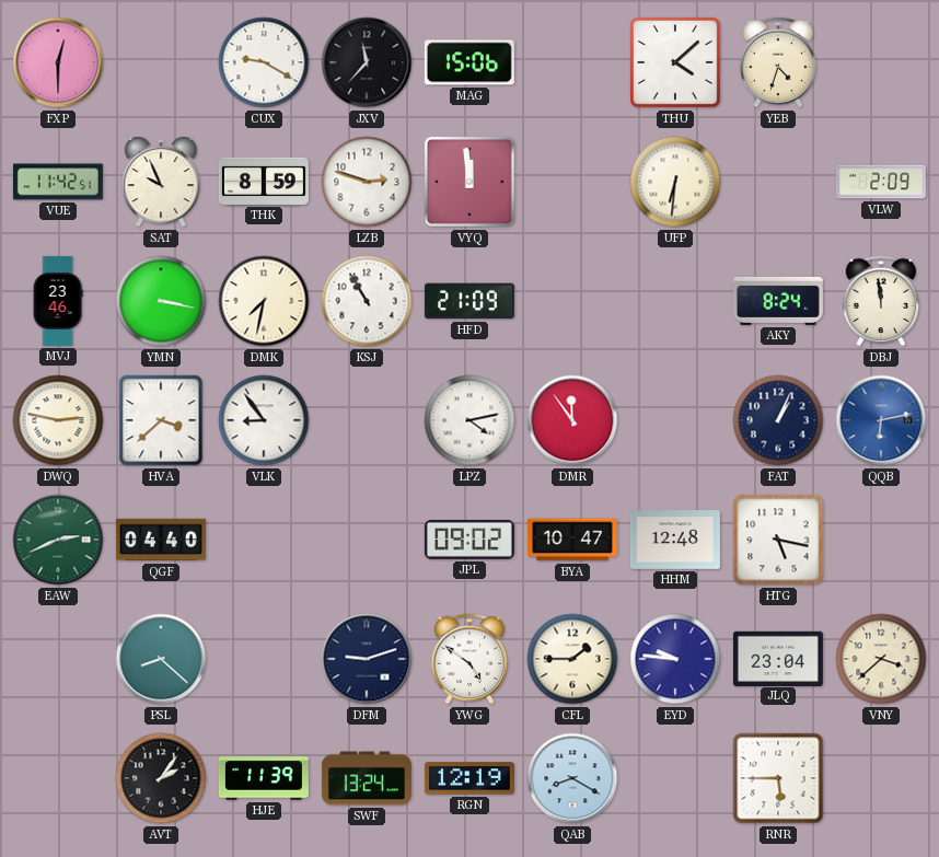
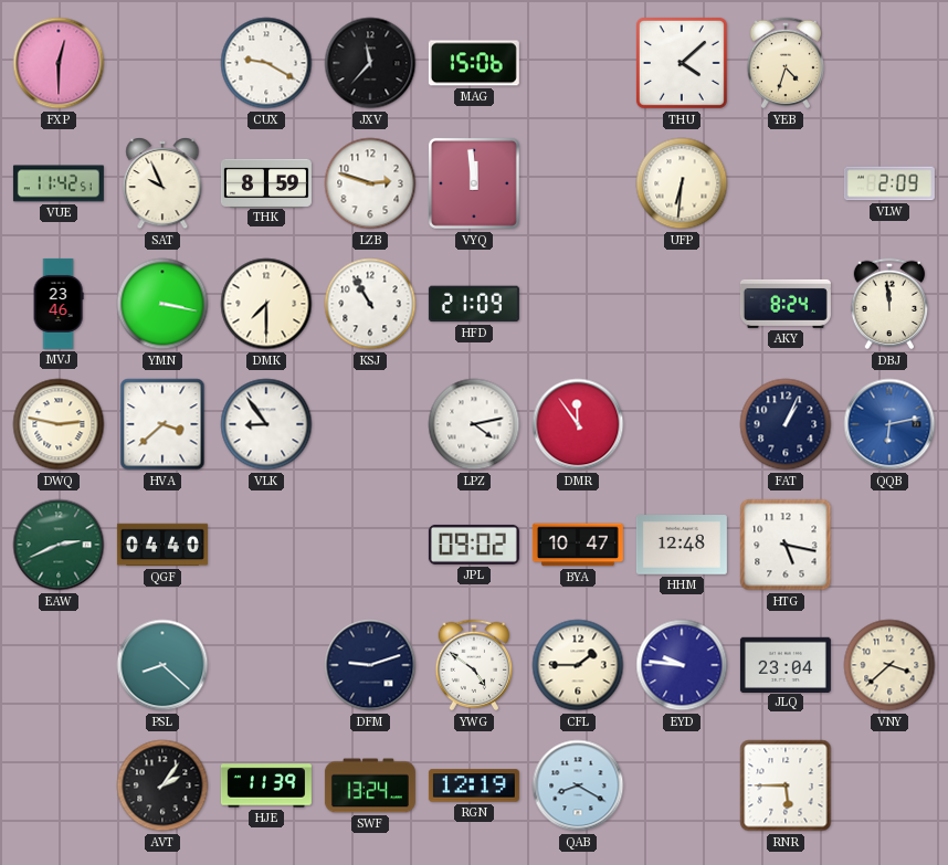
DMK: 7:32 -> 7:30
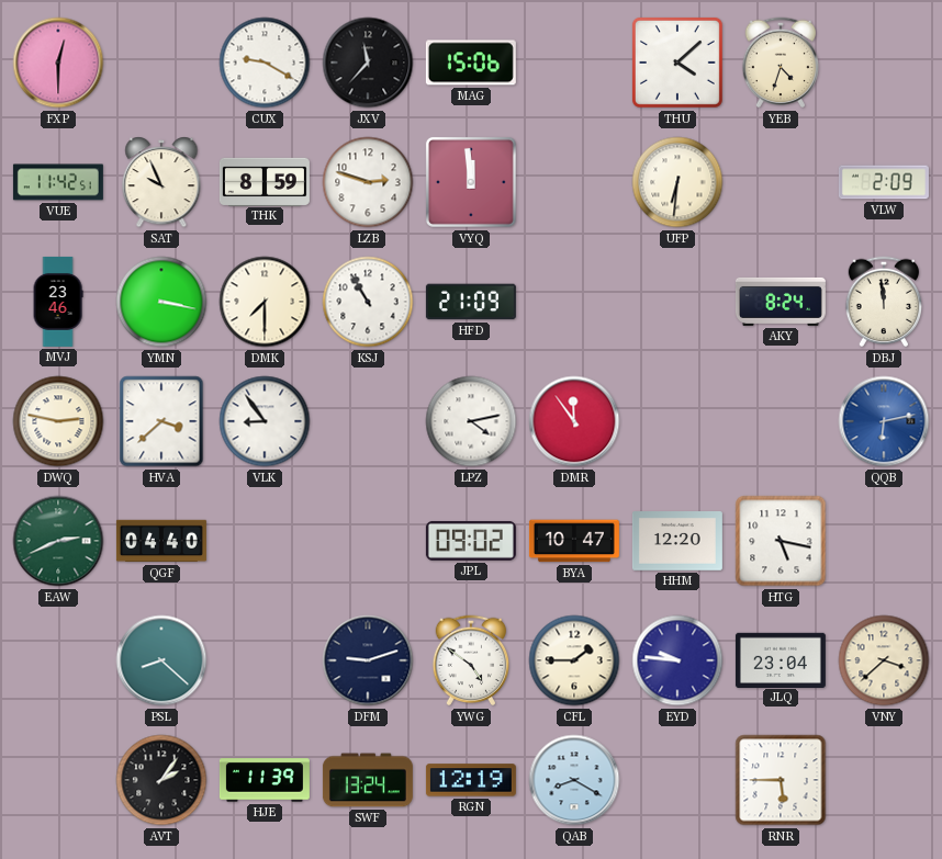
FAT: 1:04 -> none
HHM: 12:48 -> 12:20
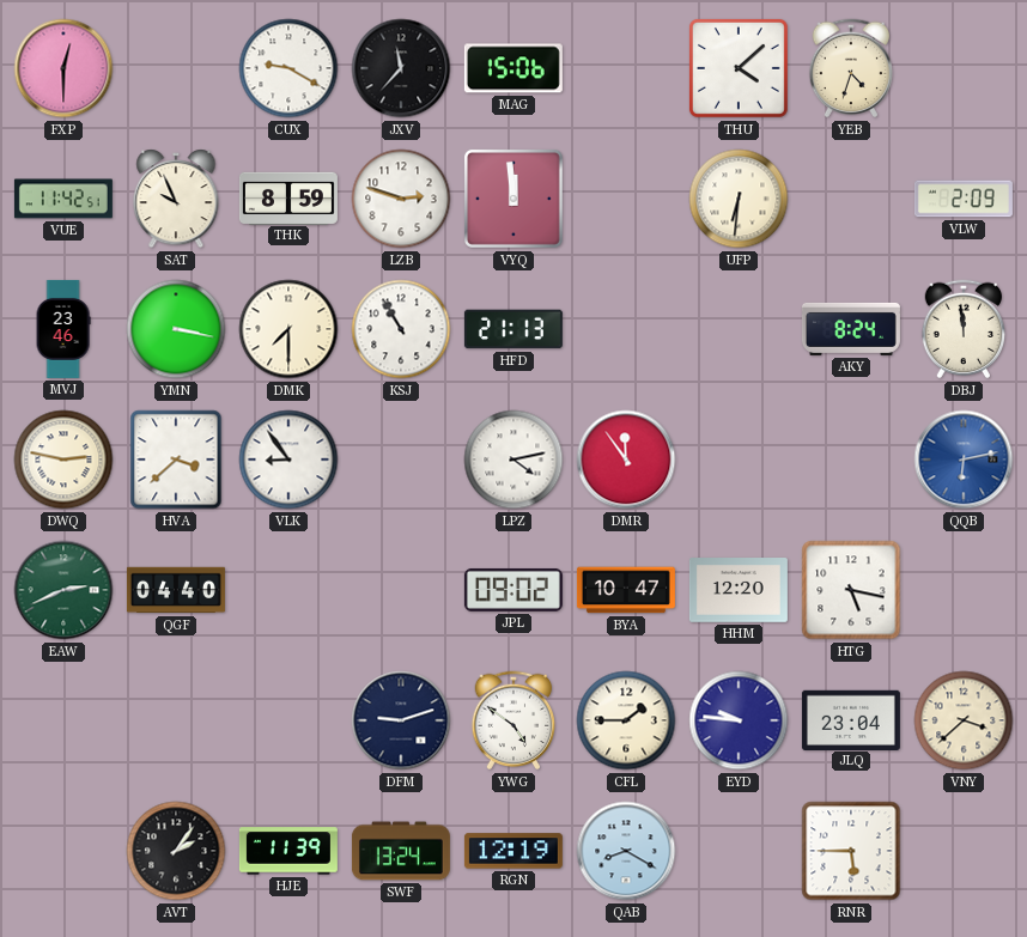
HFD: 21:09 -> 21:13
PSL: 8:22 -> none
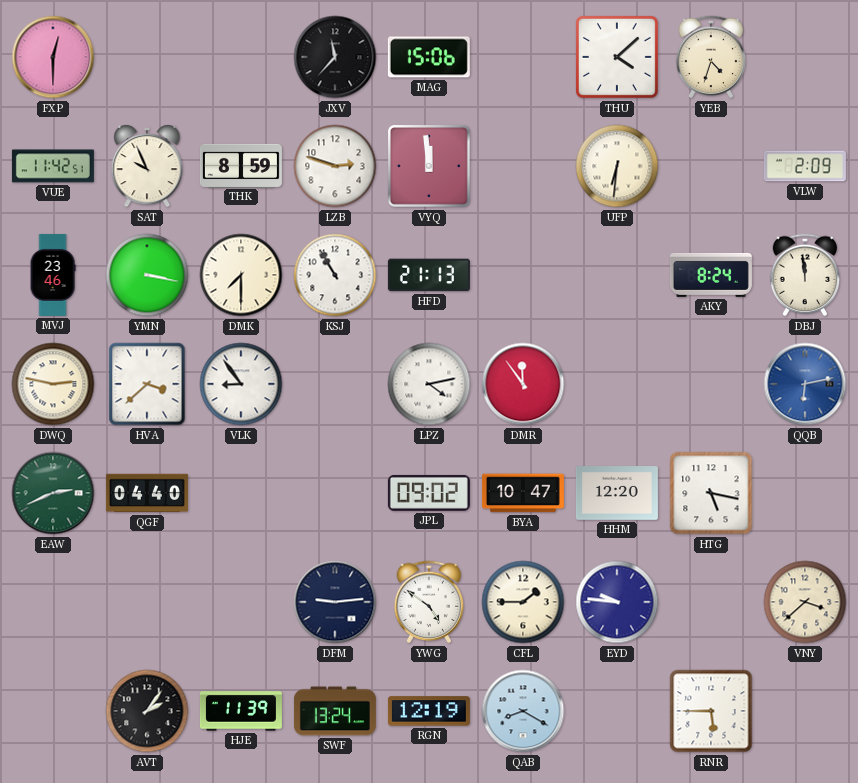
CUX: 9:20 -> none
DFM: 9:12 -> 9:14
JLQ: 23:04 -> none
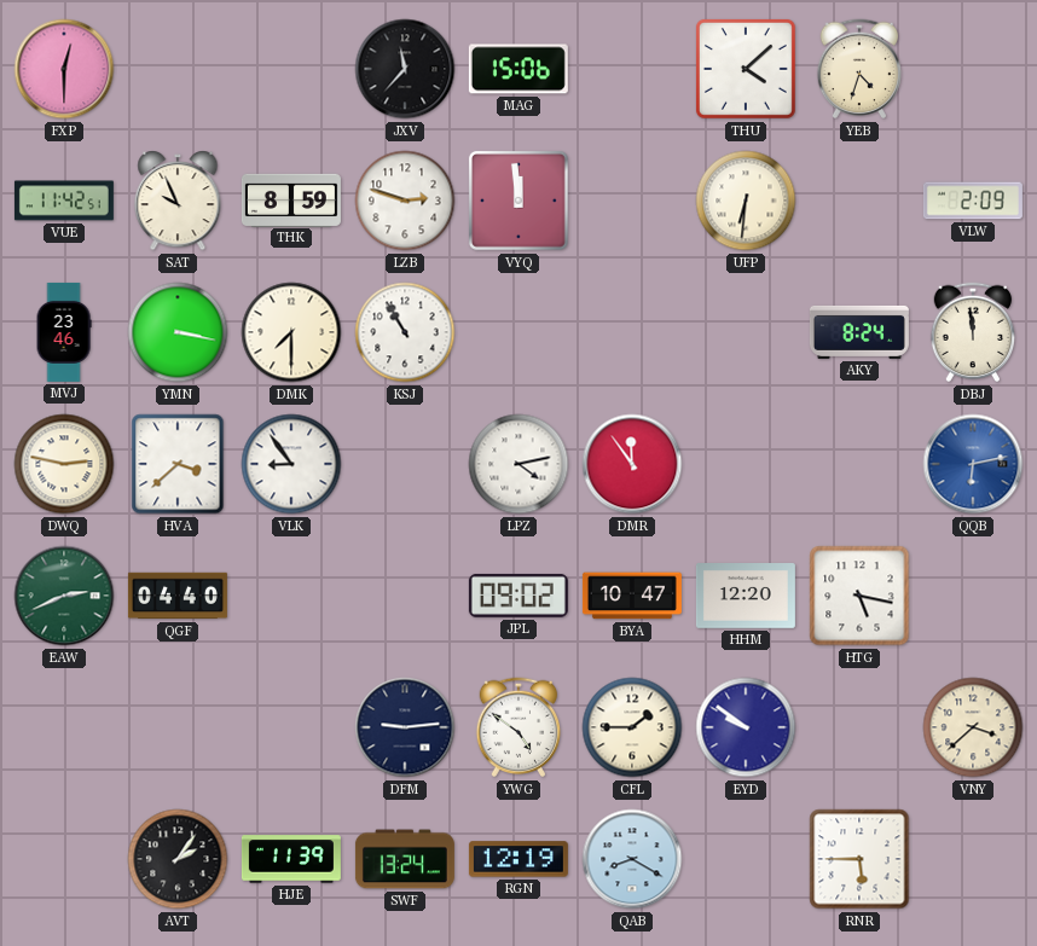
HFD: 21:13 -> none
EYD: 9:46 -> 9:51
